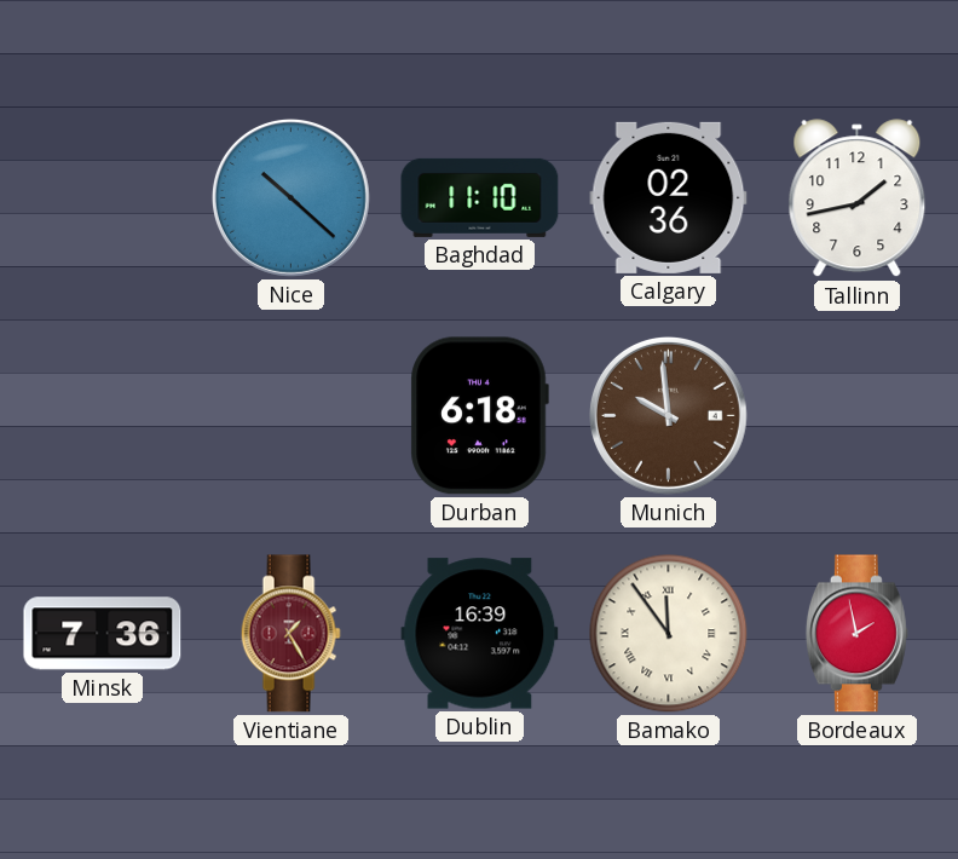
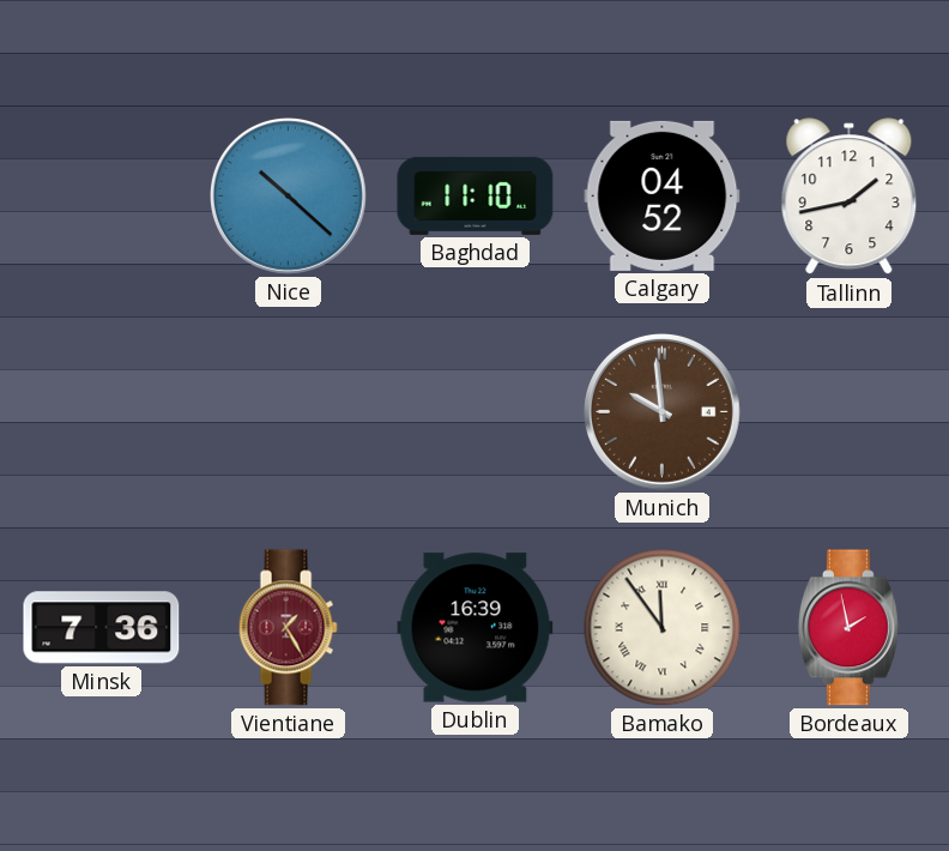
Calgary: 02:36 -> 04:52
Durban: 6:18 -> none
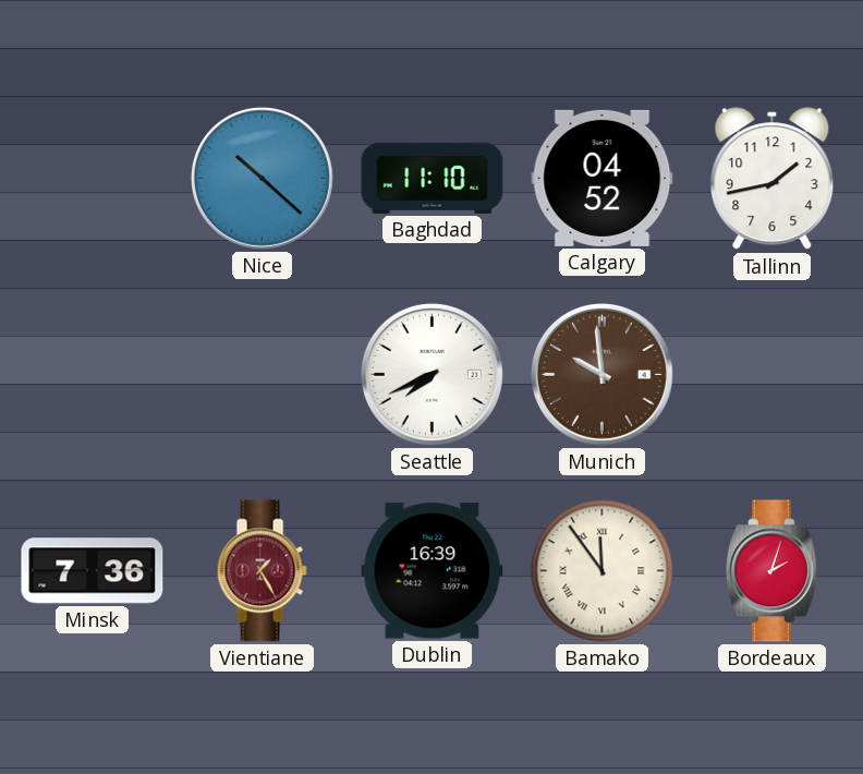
Seattle: none -> 7:41
Bordeaux: 1:58 -> 2:03
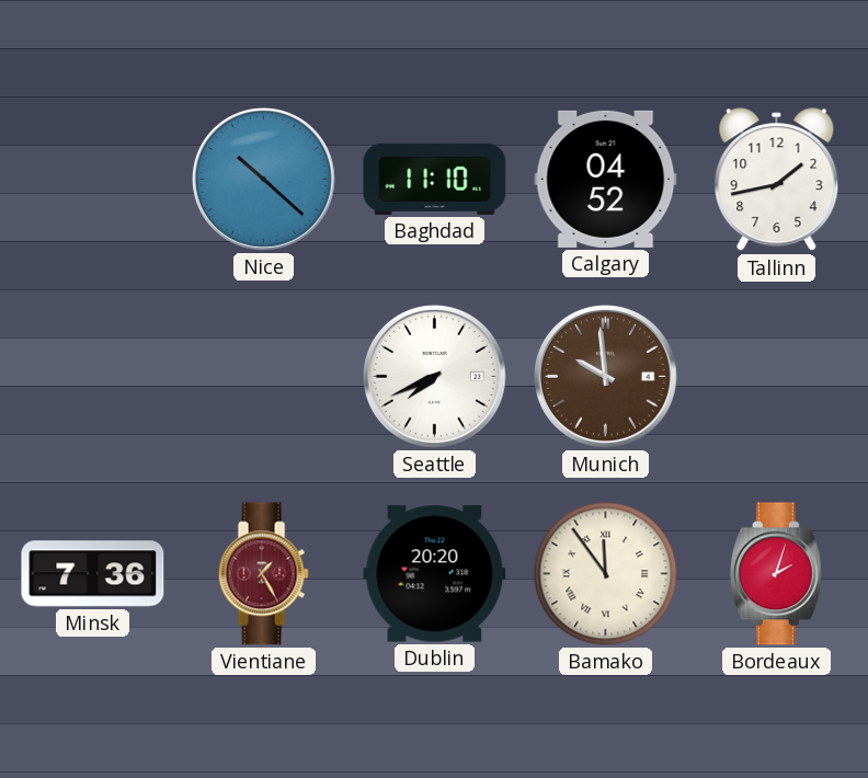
Dublin: 16:39 -> 20:20
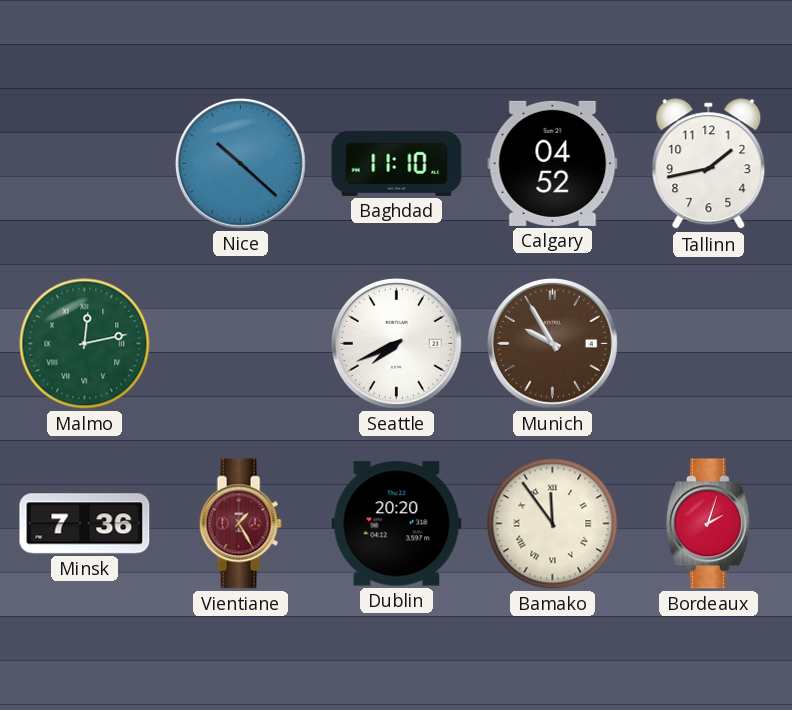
Malmo: none -> 12:13
Munich: 9:59 -> 9:55
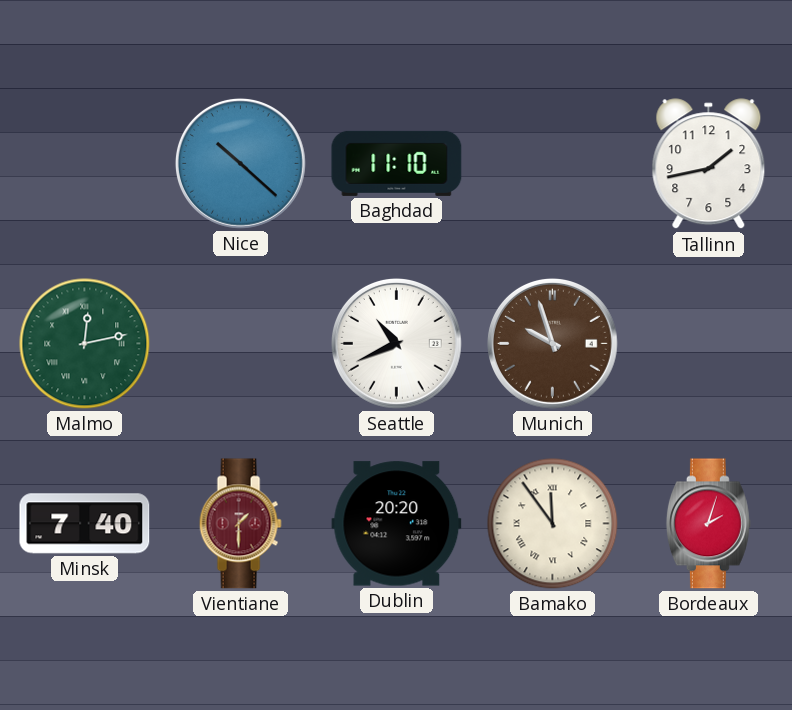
Calgary: 04:52 -> none
Seattle: 7:41 -> 10:41
Munich: 9:55 -> 9:57
Minsk: 7:36 -> 7:40
Vientiane: 1:25 -> 1:30
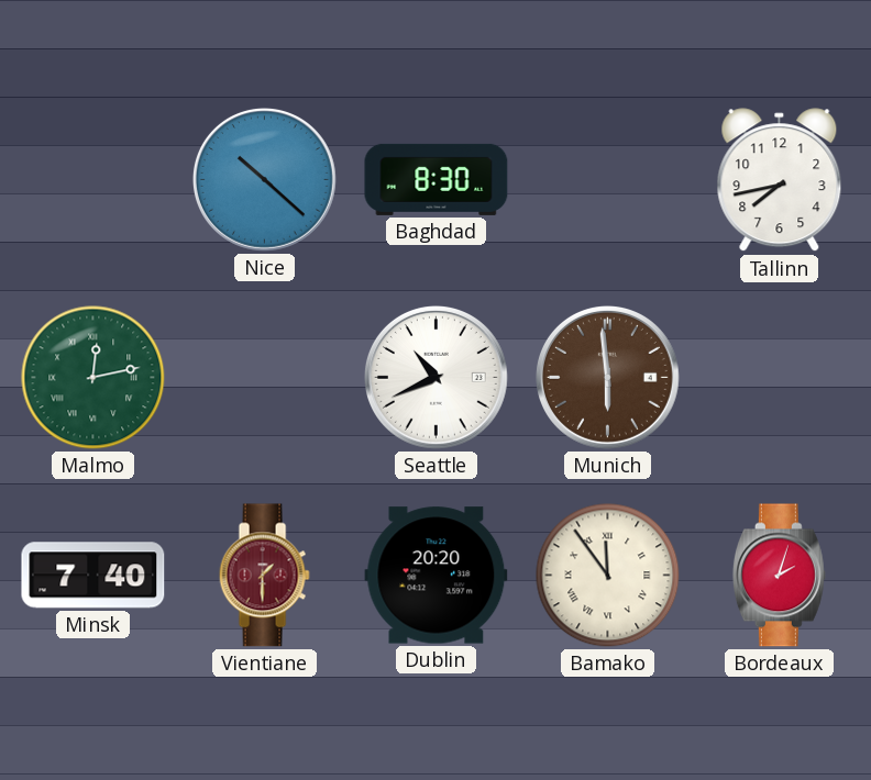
Baghdad: 11:10 -> 8:30
Tallinn: 1:43 -> 7:43
Munich: 9:57 -> 5:59
